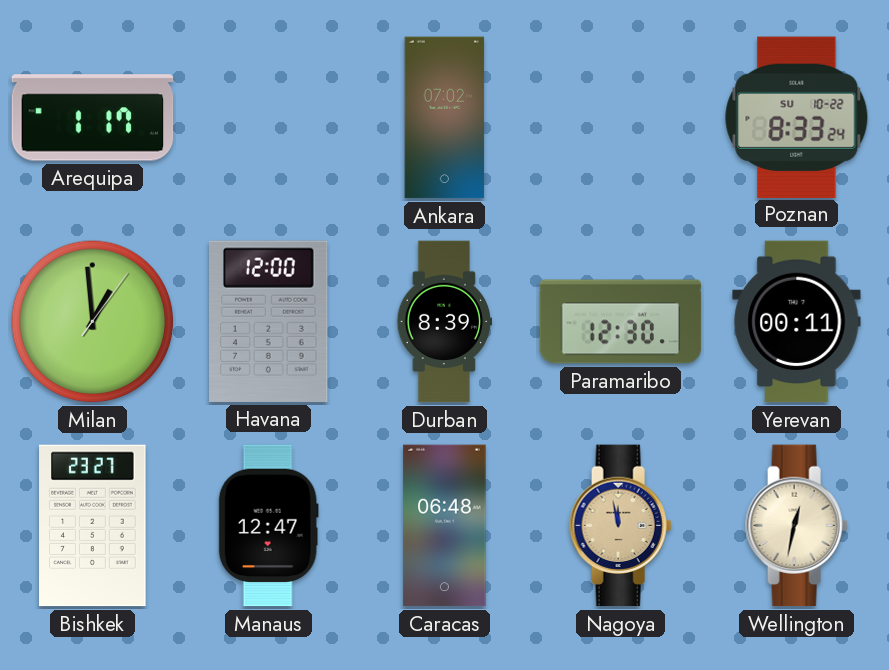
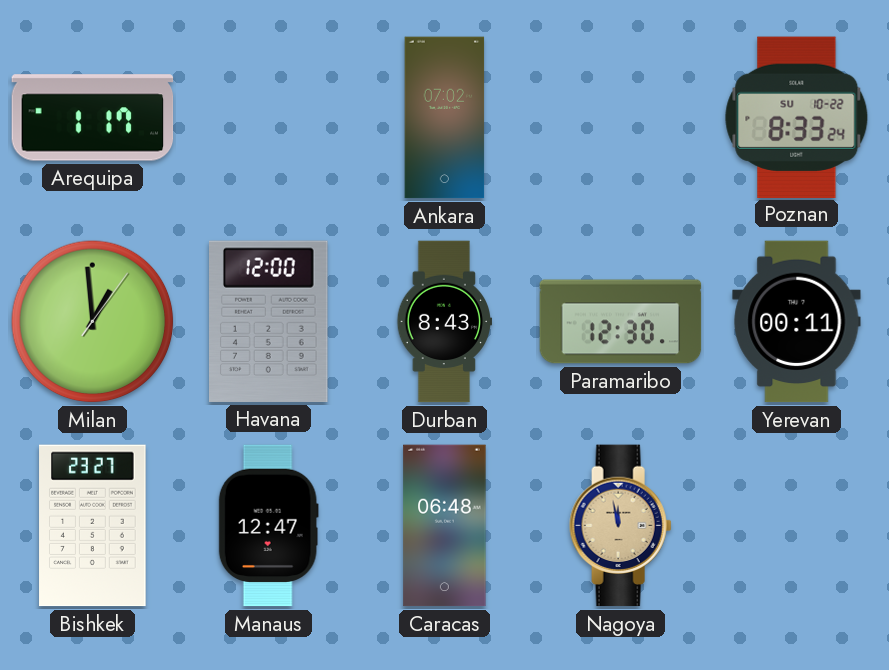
Durban: 8:39 -> 8:43
Wellington: 12:32 -> none
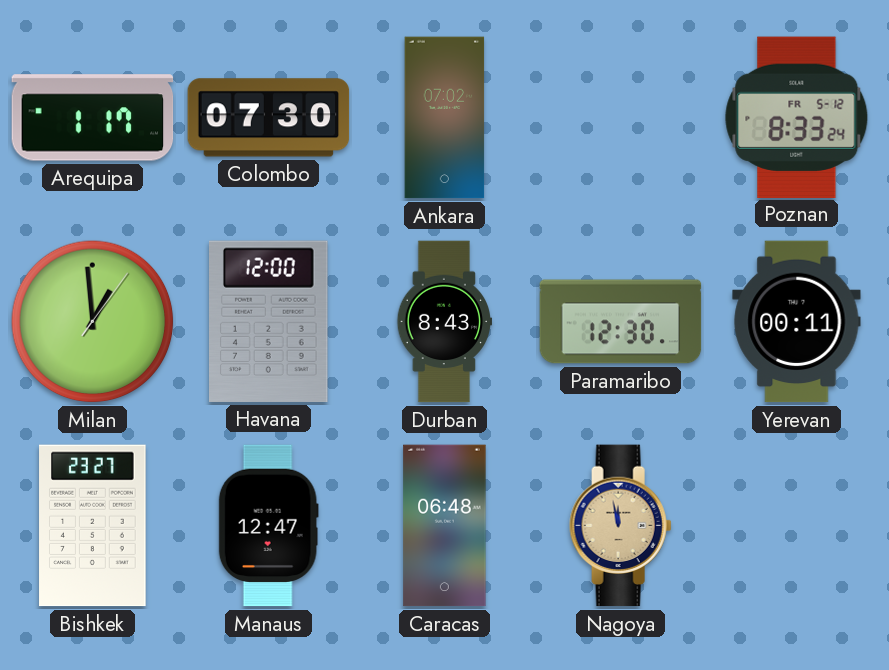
Colombo: none -> 07:30
Poznan date: SU 10-22 -> FR 5-12
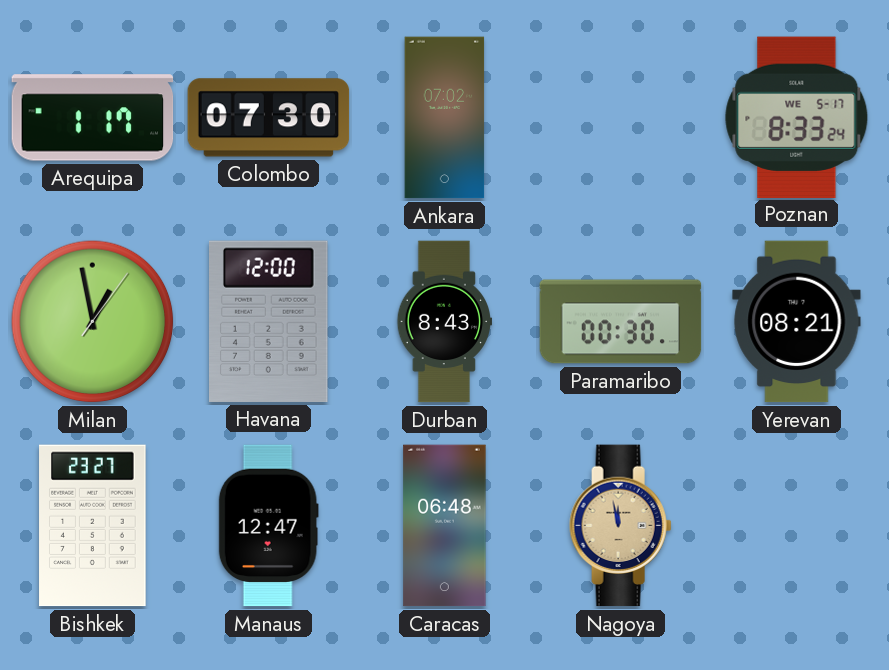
Poznan date: FR 5-12 -> WE 5-17
Milan: 12:59 -> 12:58
Paramaribo: 12:30 -> 00:30
Yerevan: 00:11 -> 08:21
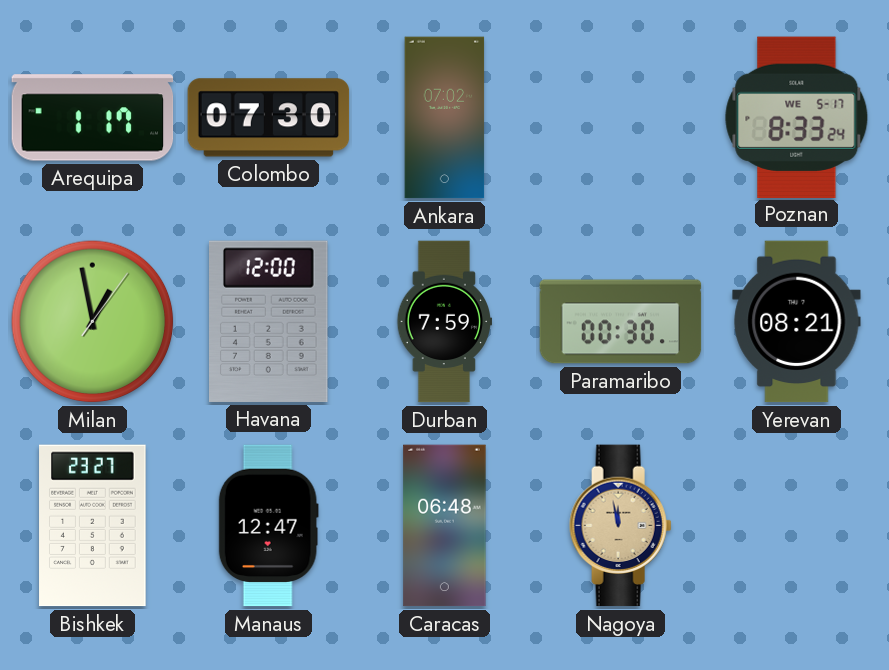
Durban: 8:43 -> 7:59
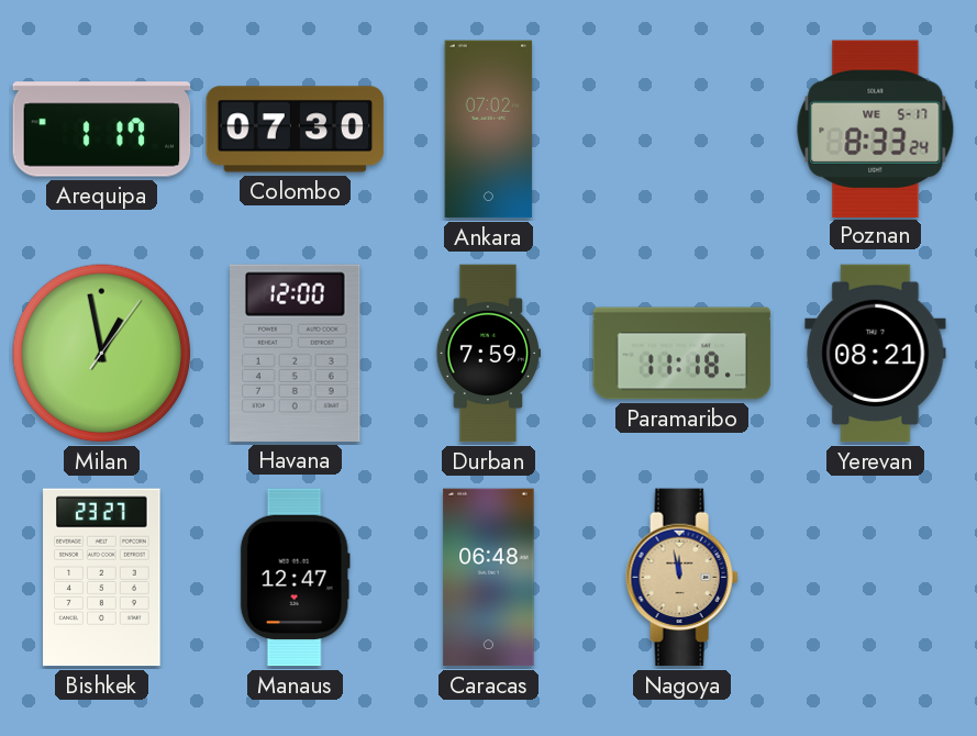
Paramaribo: 00:30 -> 11:18
